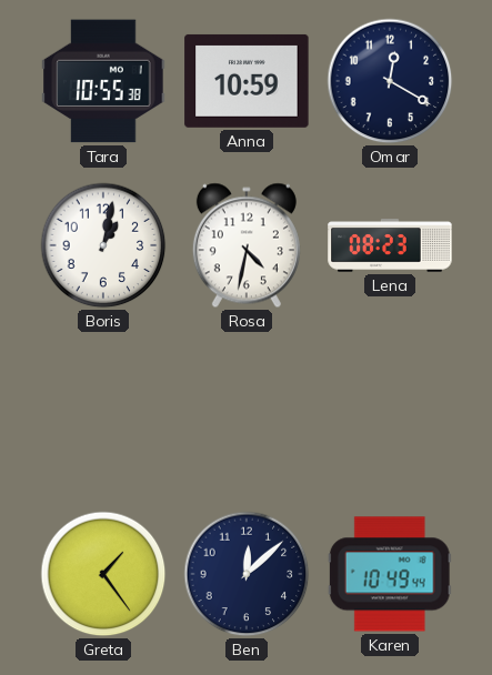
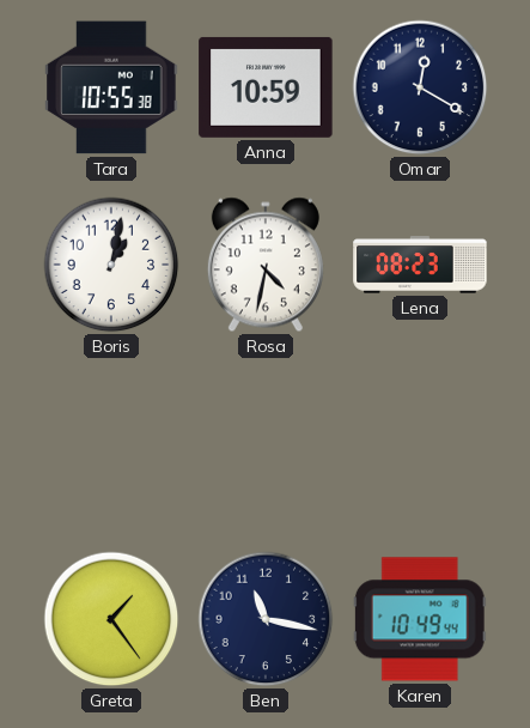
Ben: 12:08 -> 11:17
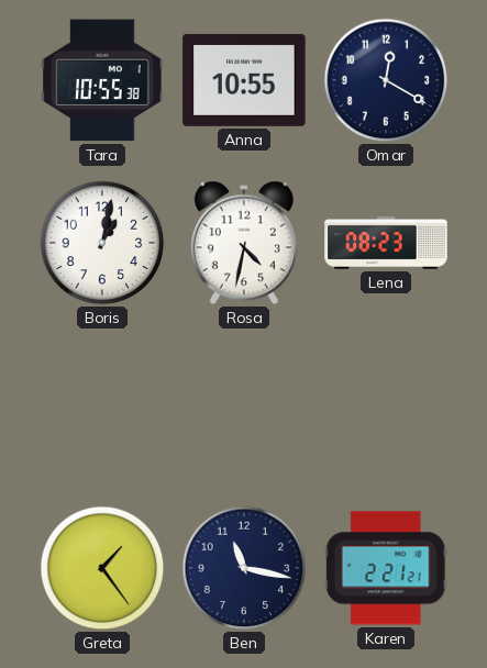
Anna: 10:59 -> 10:55
Karen: 10:49 -> 2:21
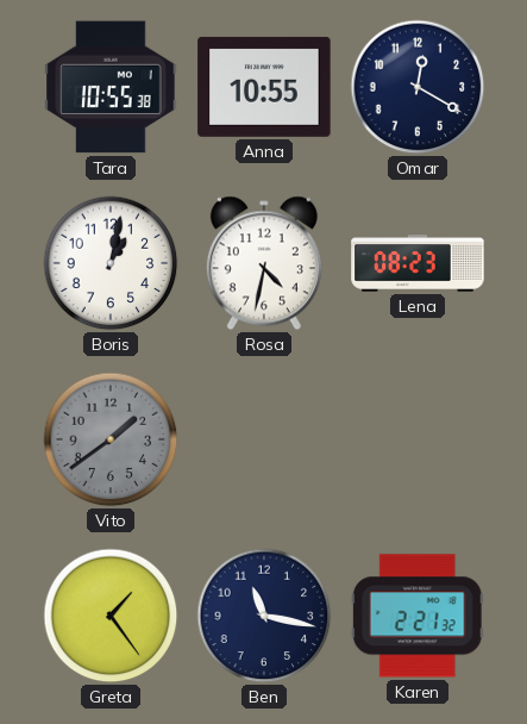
Vito: none -> 1:39
Karen: 2:21:21 -> 2:21:32
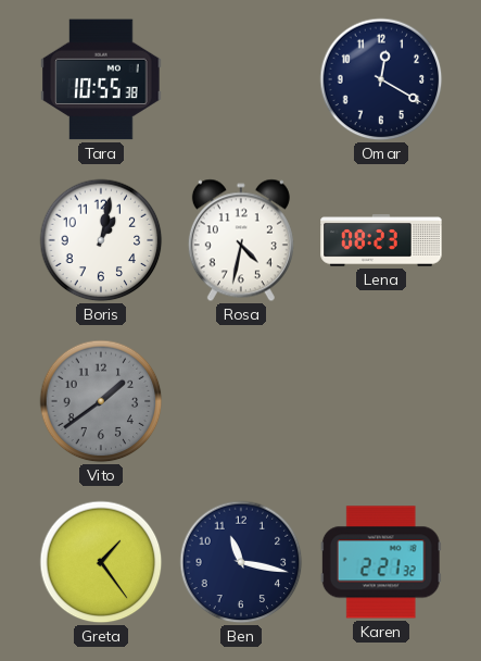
Anna: 10:55 -> none
